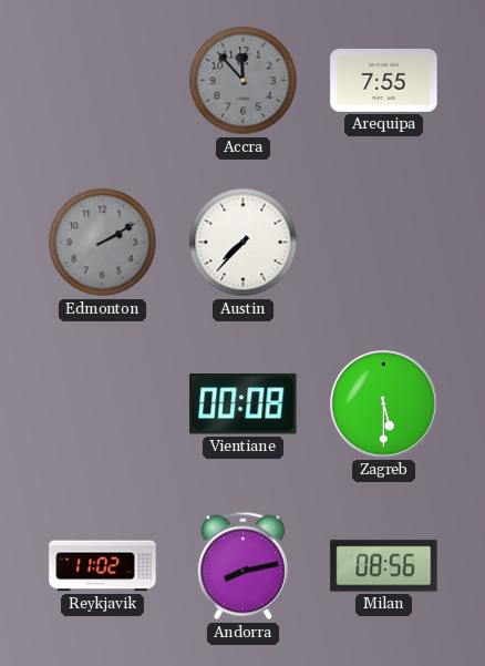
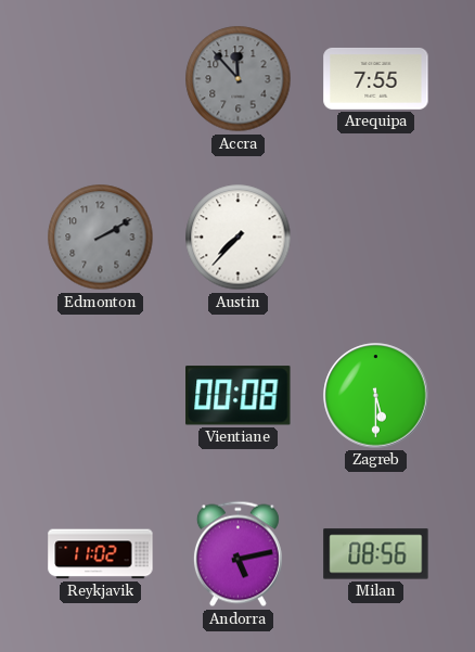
Andorra: 8:13 -> 5:13
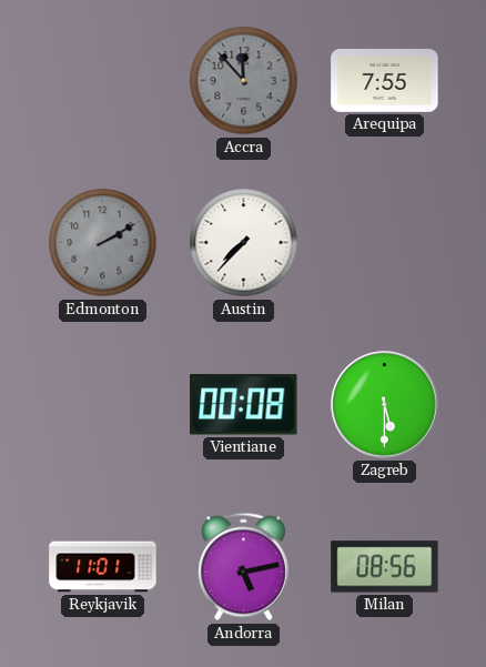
Reykjavik: 11:02 -> 11:01
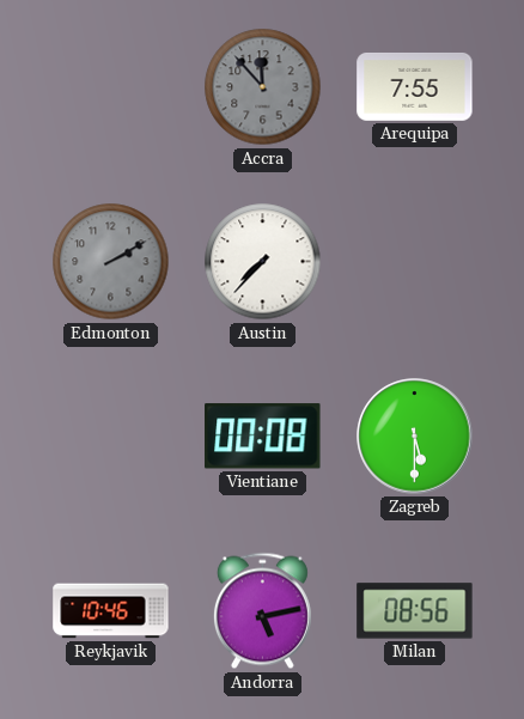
Reykjavik: 11:01 -> 10:46
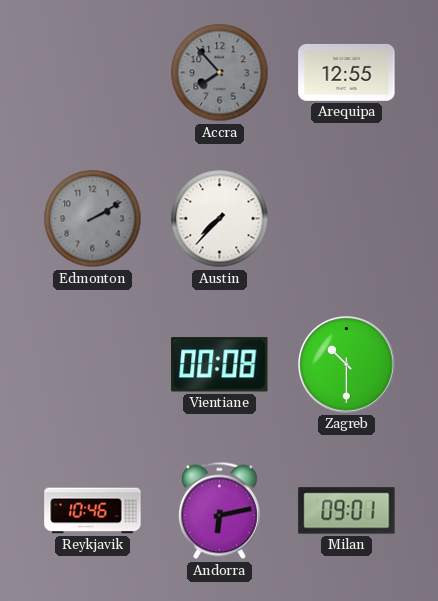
Accra: 11:53 -> 7:53
Arequipa: 7:55 -> 12:55
Zagreb: 5:30 -> 10:30
Andorra: 5:13 -> 6:13
Milan: 08:56 -> 09:01
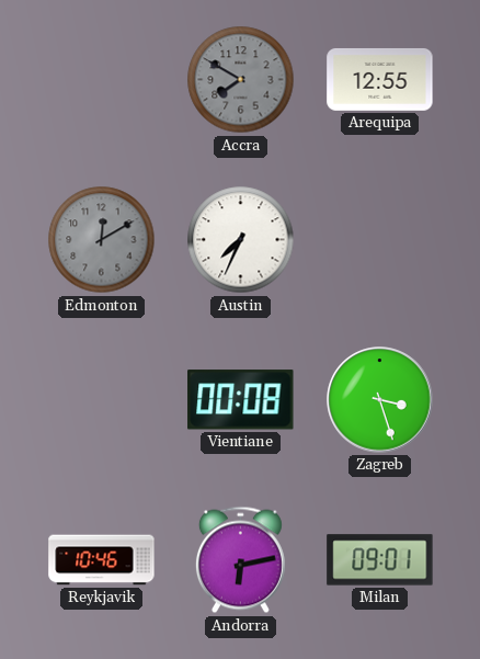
Accra: 7:53 -> 7:50
Edmonton: 2:10 -> 12:10
Austin: 7:37 -> 7:34
Zagreb: 10:30 -> 3:27
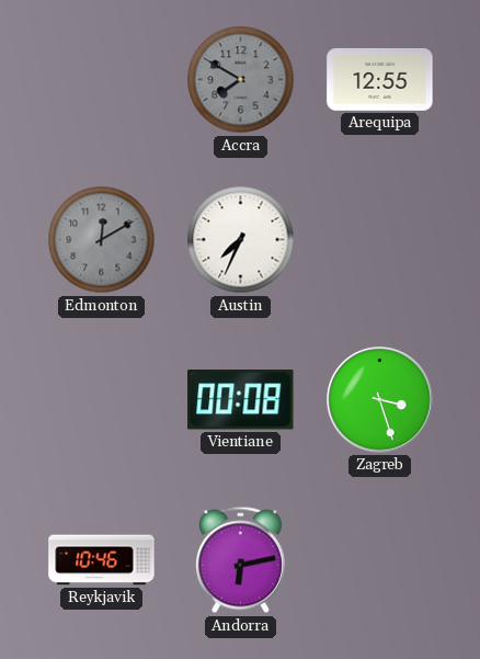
Milan: 09:01 -> none
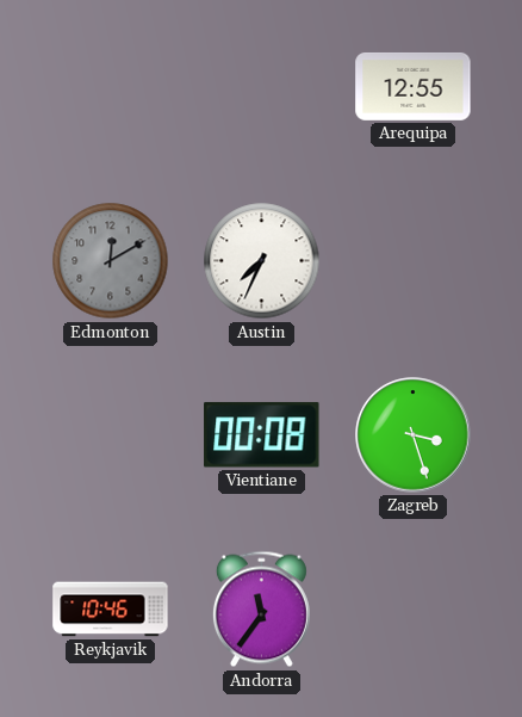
Accra: 7:50 -> none
Andorra: 6:13 -> 11:36
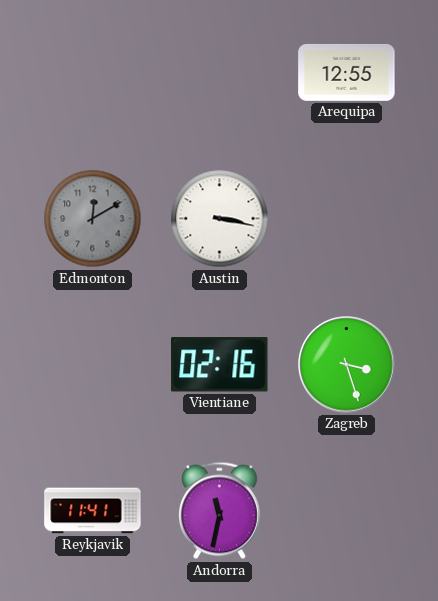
Austin: 7:34 -> 3:17
Vientiane: 00:08 -> 02:16
Reykjavik: 10:46 -> 11:41
Andorra: 11:36 -> 11:32
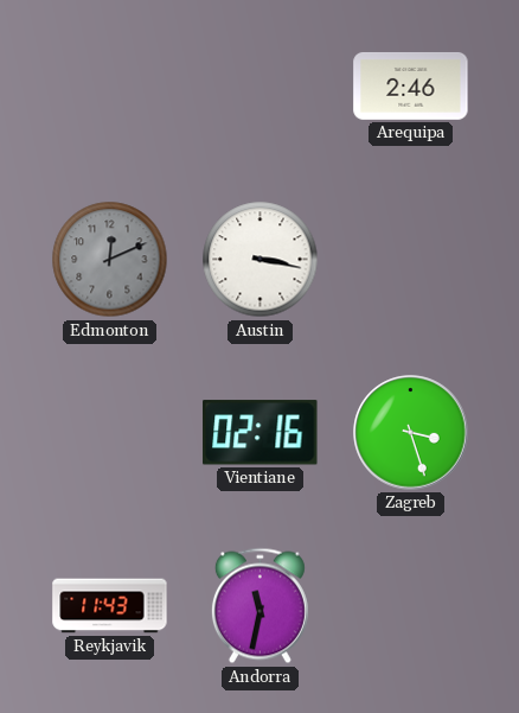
Arequipa: 12:55 -> 2:46
Edmonton: 12:10 -> 12:11
Reykjavik: 11:41 -> 11:43
